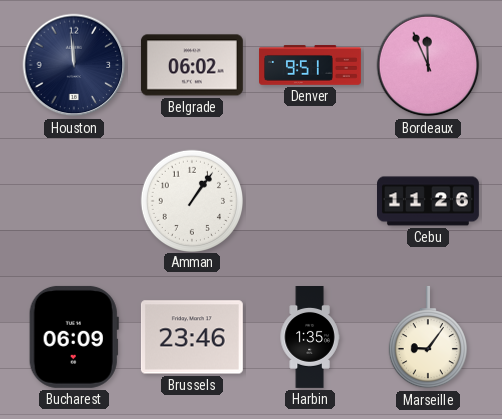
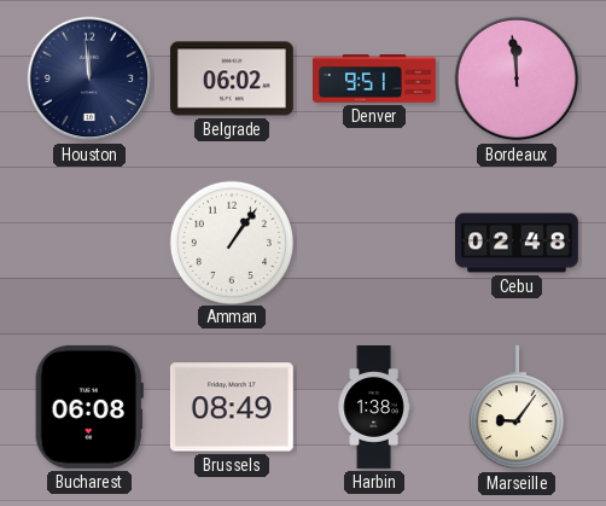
Bordeaux: 11:56 -> 11:59
Cebu: 11:26 -> 02:48
Bucharest: 06:09 -> 06:08
Brussels: 23:46 -> 08:49
Harbin: 1:35 -> 1:38
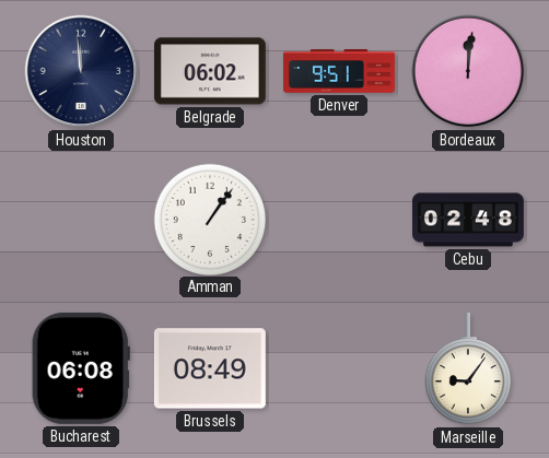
Bordeaux: 11:59 -> 12:01
Harbin: 1:38 -> none
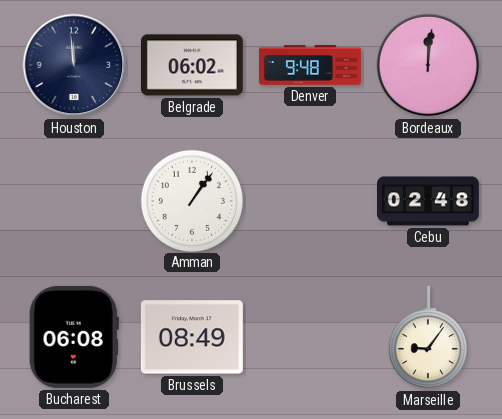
Denver: 9:51 -> 9:48
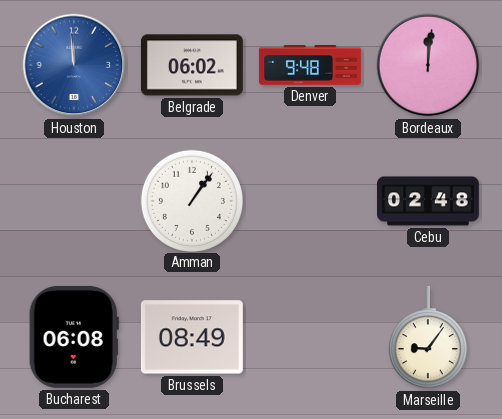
Houston dial: navy -> blue
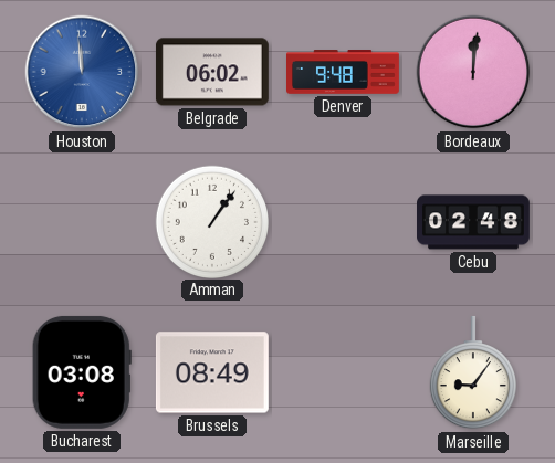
Bucharest: 06:08 -> 03:08
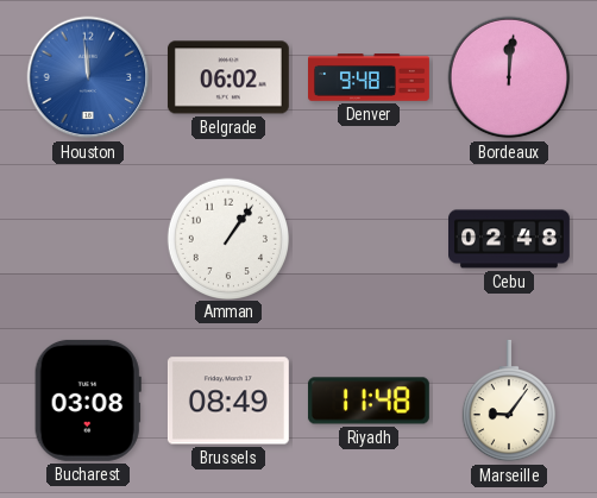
Riyadh: none -> 11:48
